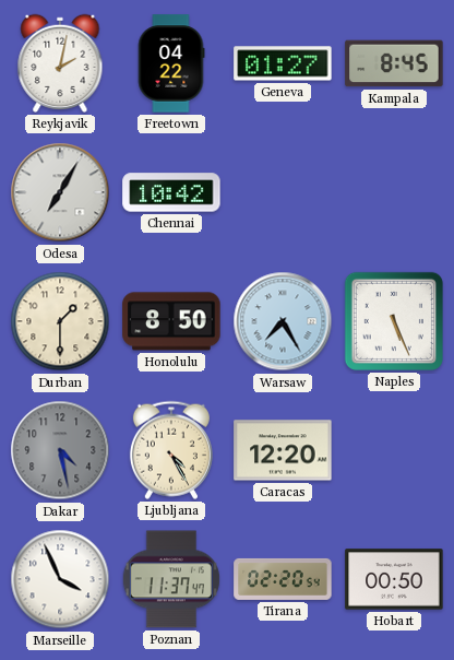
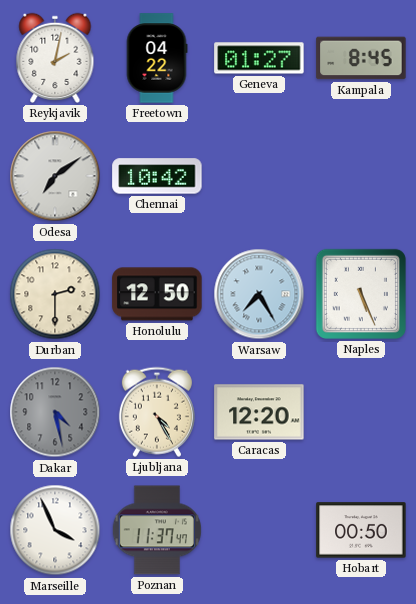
Odesa: 7:05 -> 7:09
Durban: 1:30 -> 2:30
Honolulu: 8:50 -> 12:50
Tirana: 02:20 -> none
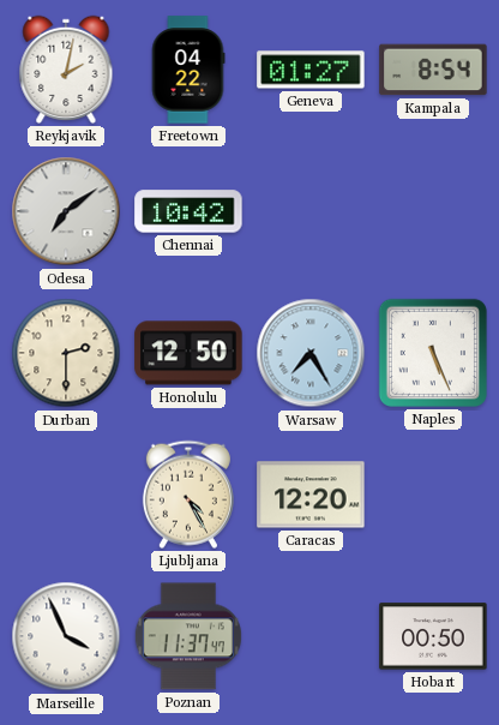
Kampala: 8:45 -> 8:54
Dakar: 4:28 -> none
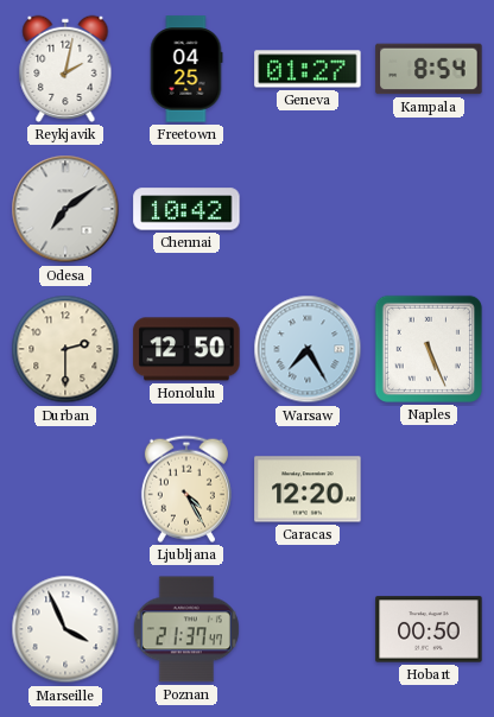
Freetown: 04:22 -> 04:25
Poznan: 11:37 -> 21:37
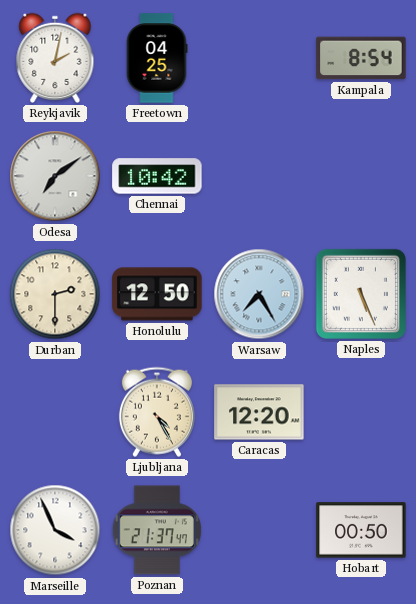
Geneva: 01:27 -> none
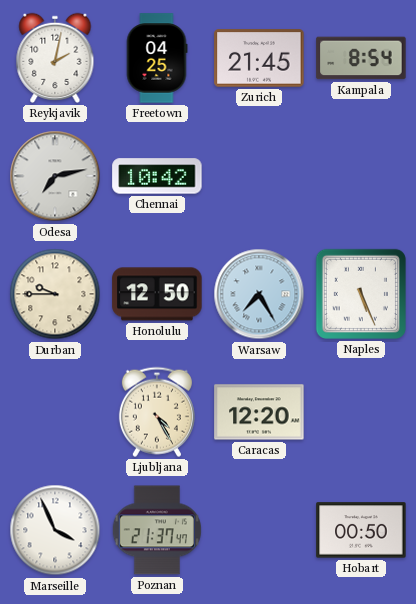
Zurich: none -> 21:45
Odesa: 7:09 -> 7:13
Durban: 2:30 -> 9:45
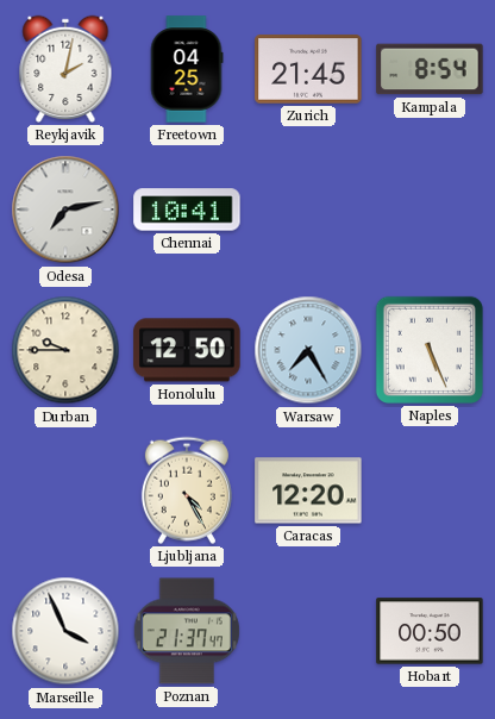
Chennai: 10:42 -> 10:41
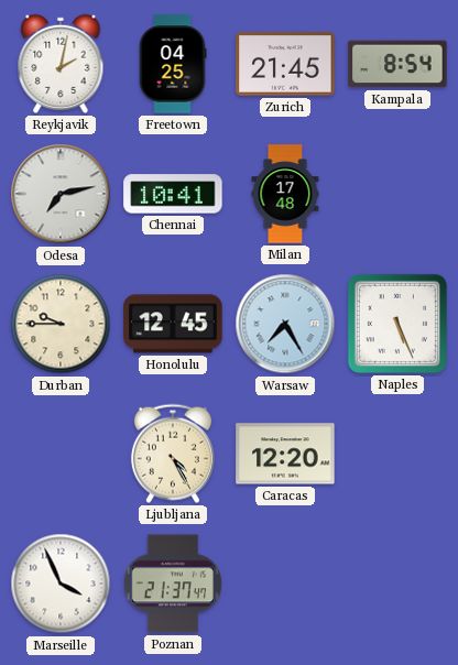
Milan: none -> 17:48
Honolulu: 12:50 -> 12:45
Hobart: 00:50 -> none
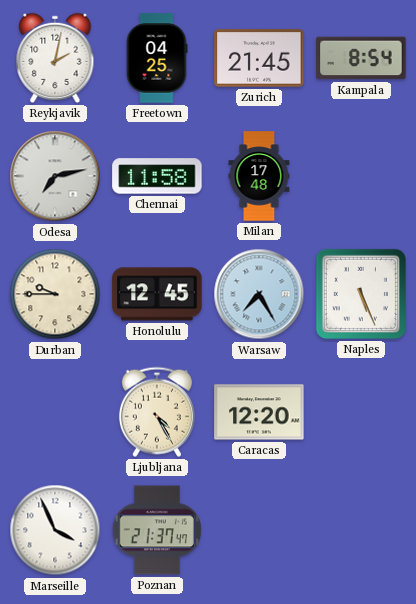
Chennai: 10:41 -> 11:58
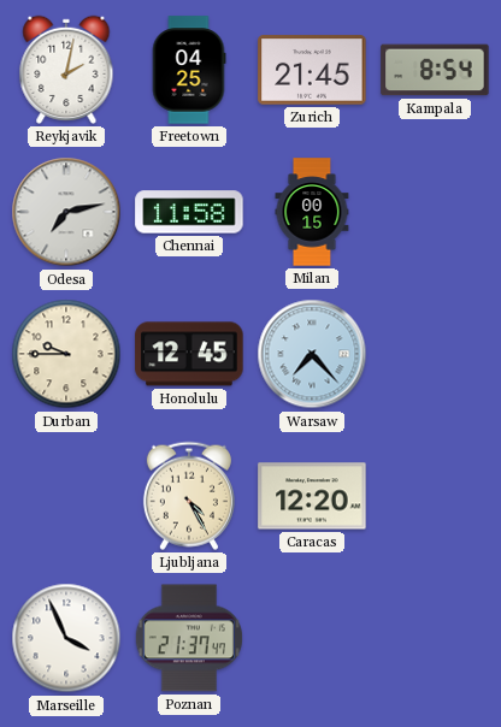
Milan: 17:48 -> 00:15
Warsaw: 7:25 -> 7:23
Naples: 5:26 -> none
